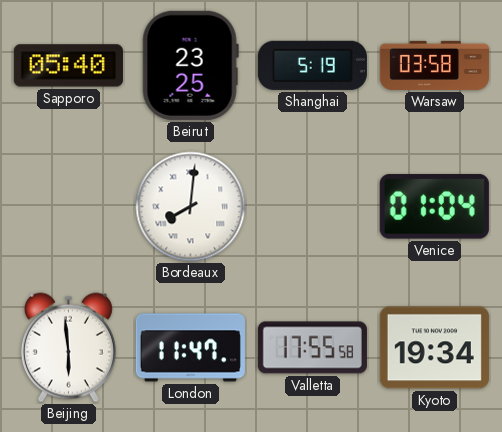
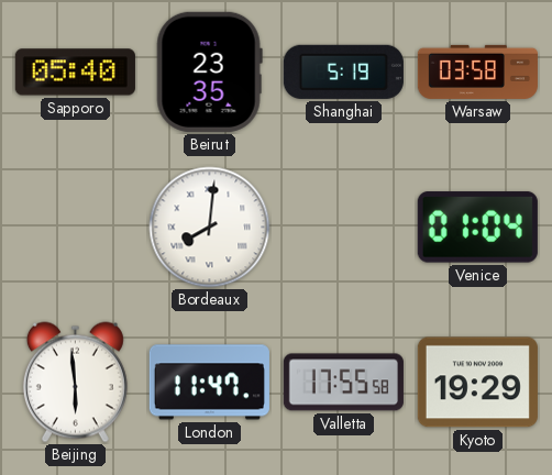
Beirut: 23:25 -> 23:35
Kyoto: 19:34 -> 19:29
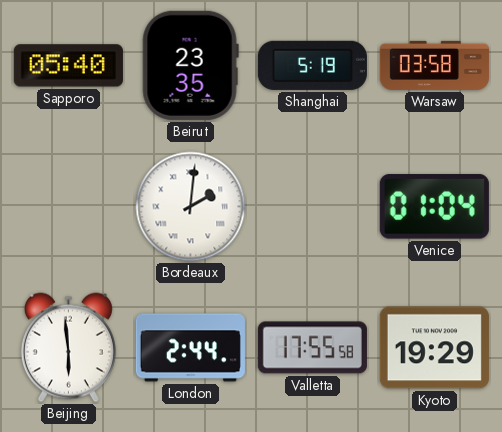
Bordeaux: 8:01 -> 2:01
London: 11:47 -> 2:44
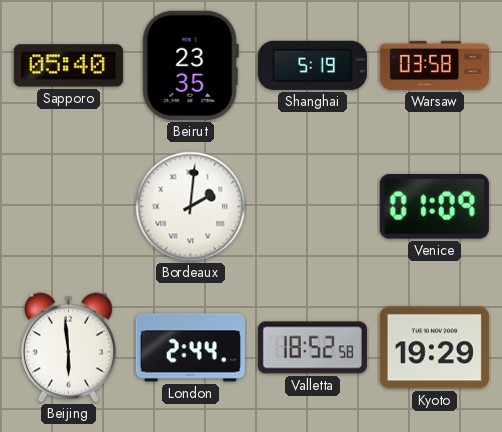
Venice: 01:04 -> 01:09
Valletta: 17:55 -> 18:52
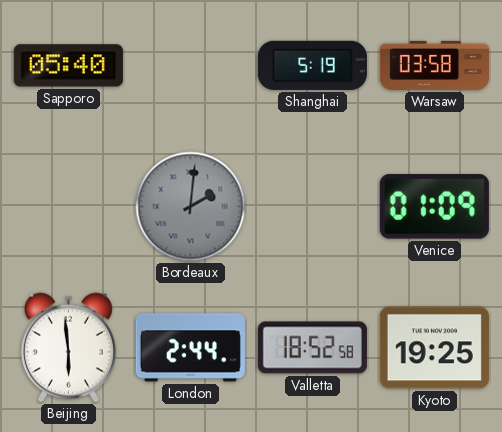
Beirut: 23:35 -> none
Bordeaux dial: white -> grey
Kyoto: 19:29 -> 19:25
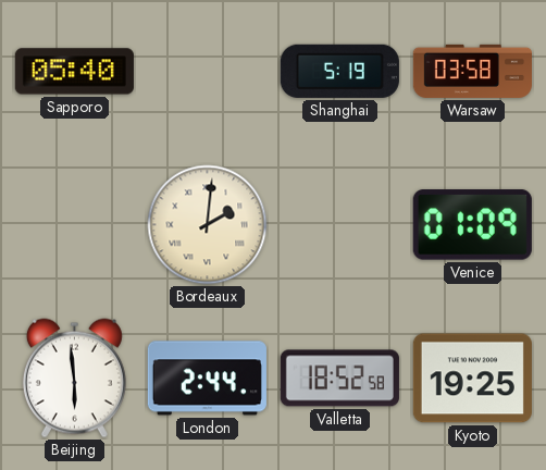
Bordeaux dial: grey -> cream
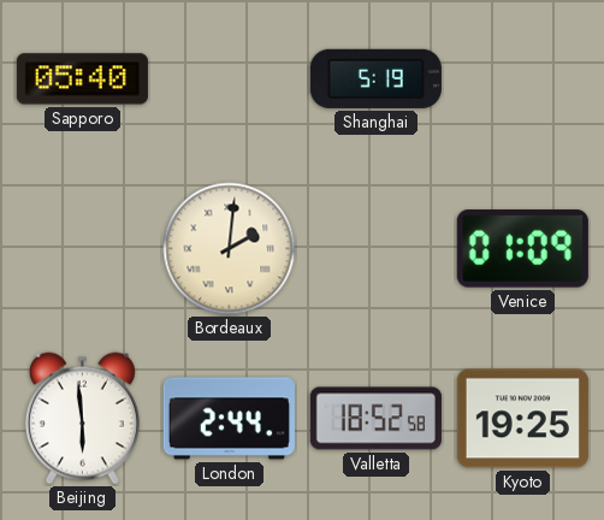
Warsaw: 03:58 -> none
